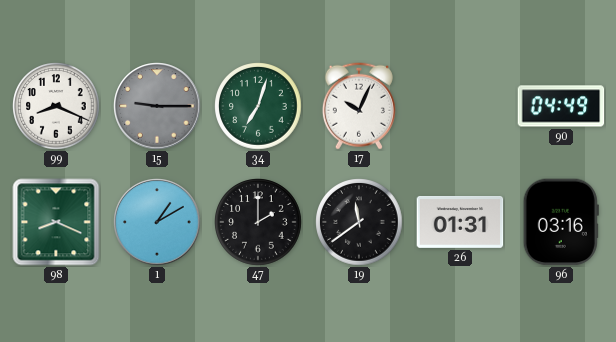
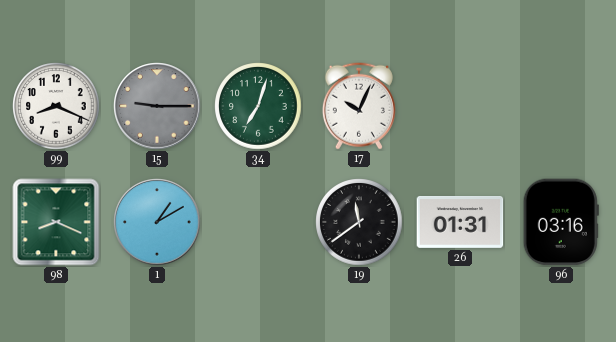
90: 04:49 -> none
47: 2:00 -> none
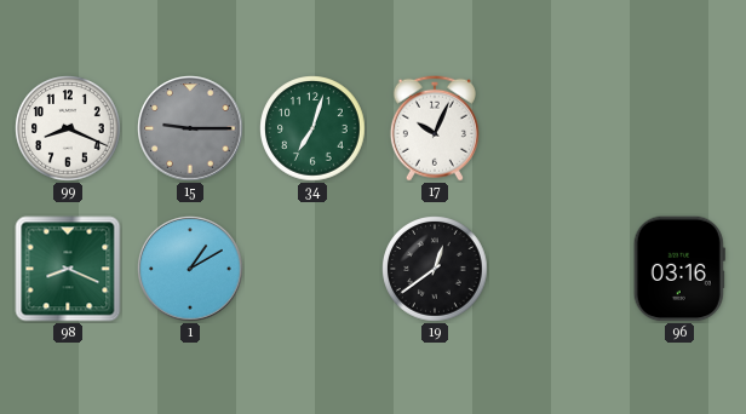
19: 11:39 -> 12:39
26: 01:31 -> none
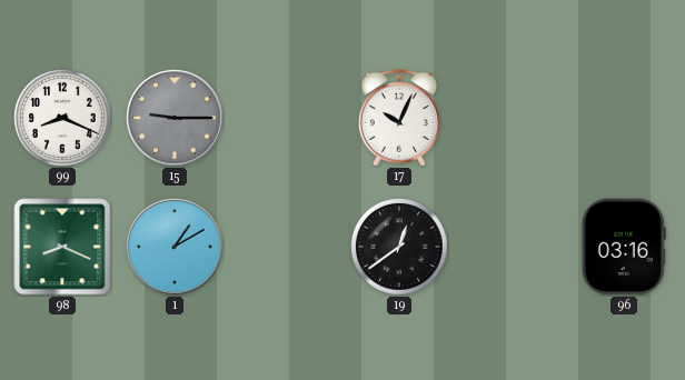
34: 7:03 -> none
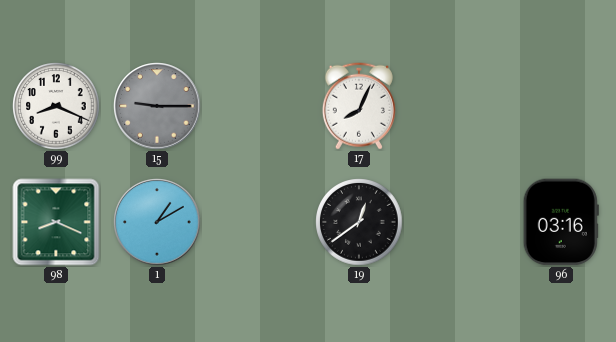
17: 10:04 -> 8:04
